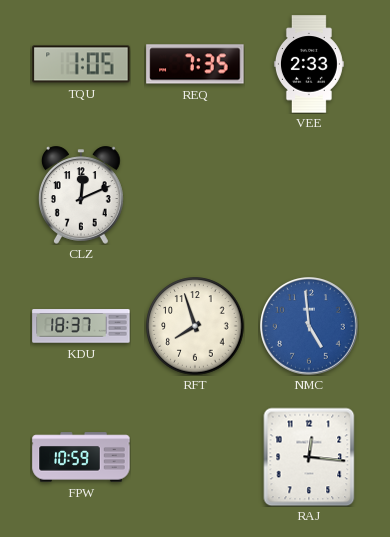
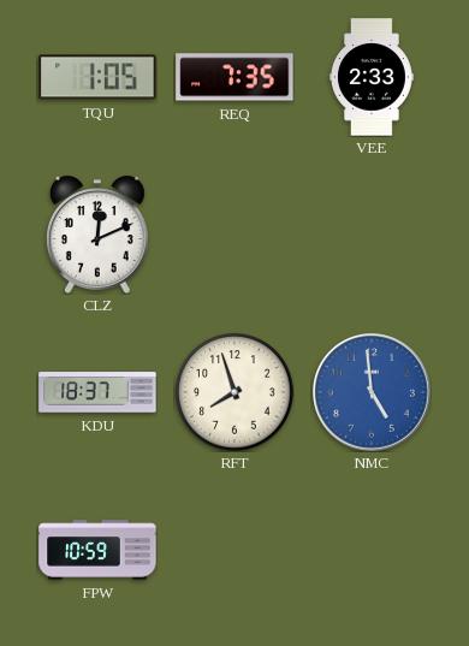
RAJ: 12:16 -> none
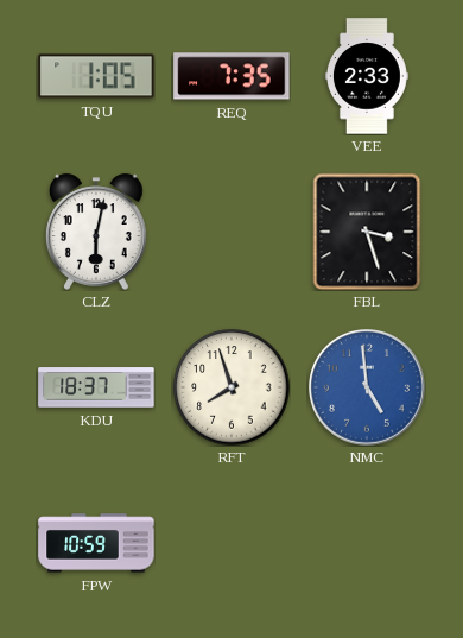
CLZ: 12:11 -> 6:02
FBL: none -> 3:27
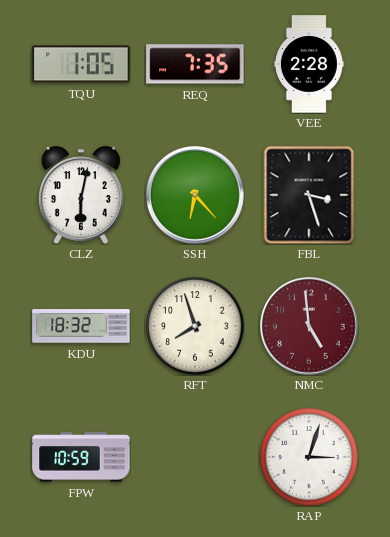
VEE: 2:33 -> 2:28
SSH: none -> 6:23
KDU: 18:37 -> 18:32
NMC dial: blue -> burgundy
RAP: none -> 3:03
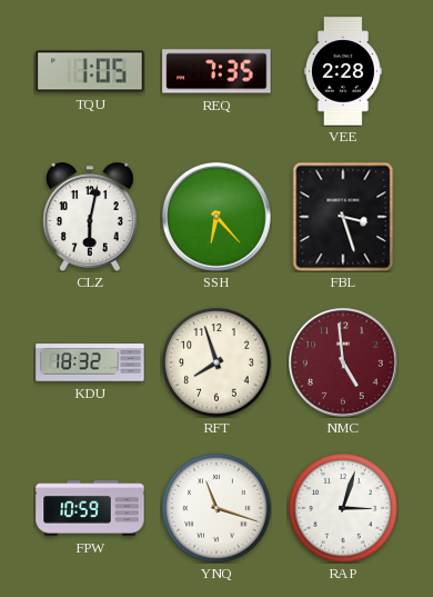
YNQ: none -> 11:18
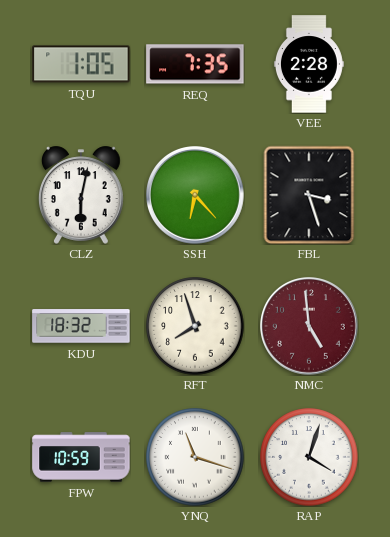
RAP: 3:03 -> 4:03
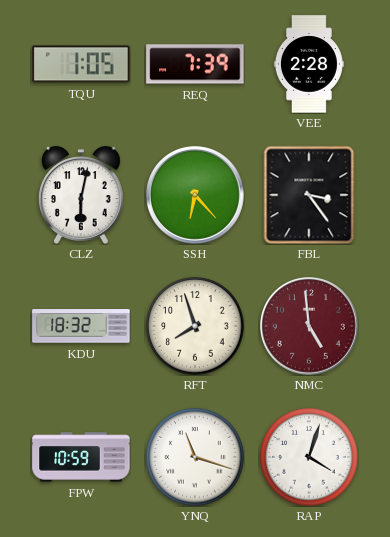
REQ: 7:35 -> 7:39
FBL: 3:27 -> 3:24
